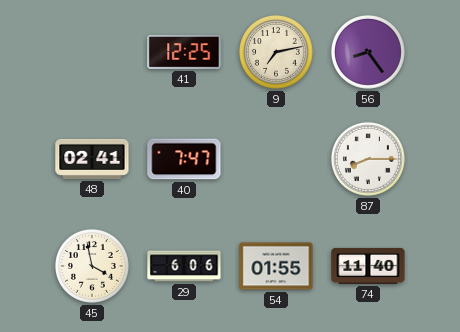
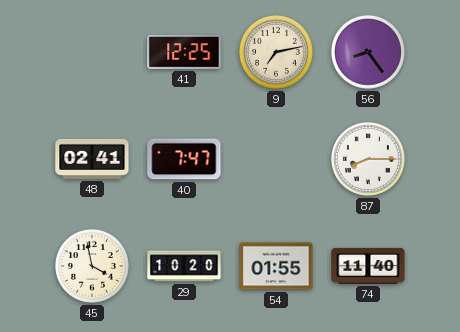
29: 6:06 -> 10:20
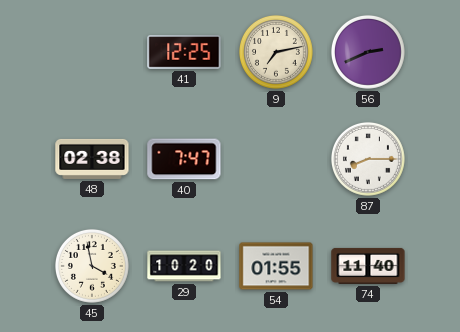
56: 8:24 -> 2:41
48: 02:41 -> 02:38
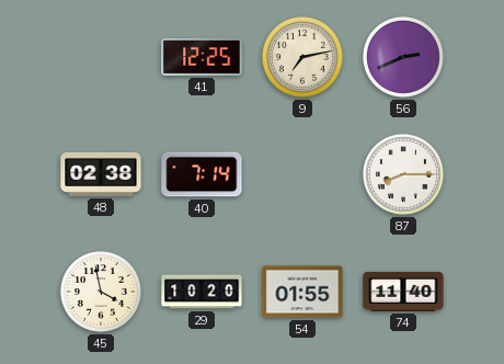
40: 7:47 -> 7:14
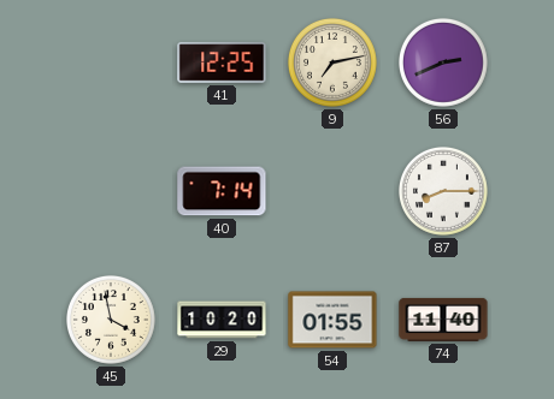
48: 02:38 -> none
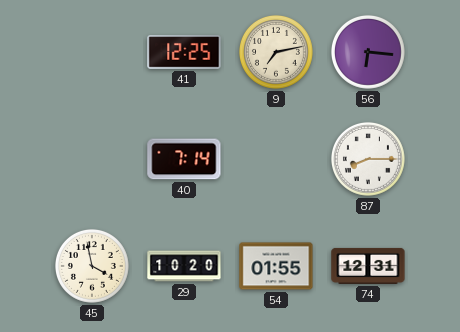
56: 2:41 -> 6:16
74: 11:40 -> 12:31
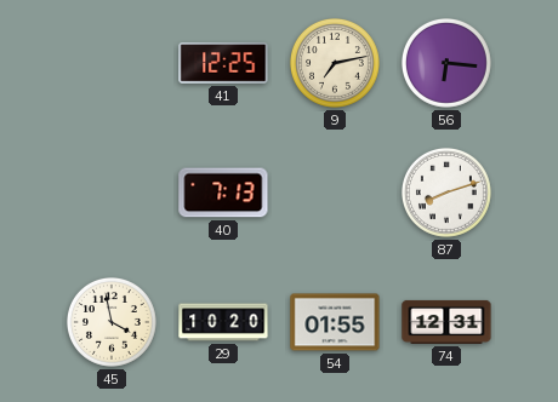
40: 7:14 -> 7:13
87: 8:15 -> 8:12
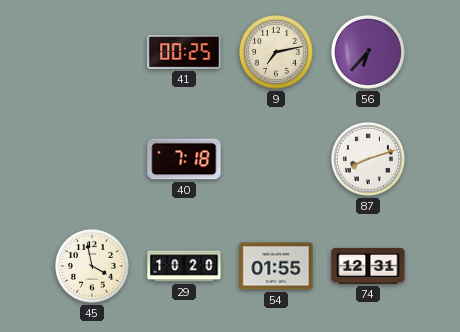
41: 12:25 -> 00:25
56: 6:16 -> 6:37
40: 7:13 -> 7:18
